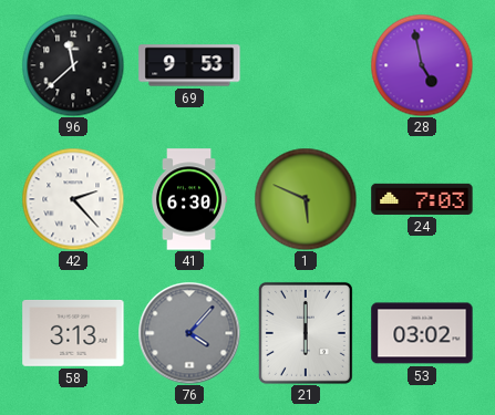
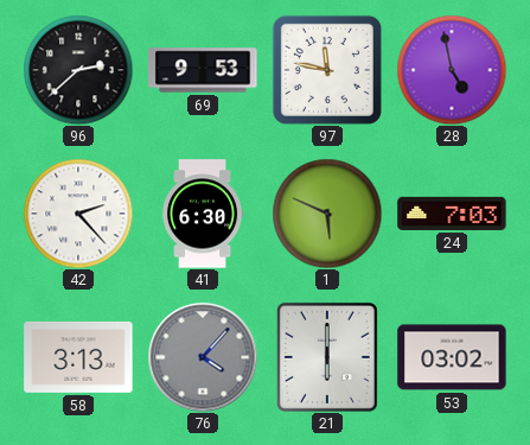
96: 11:38 -> 2:38
97: none -> 11:47
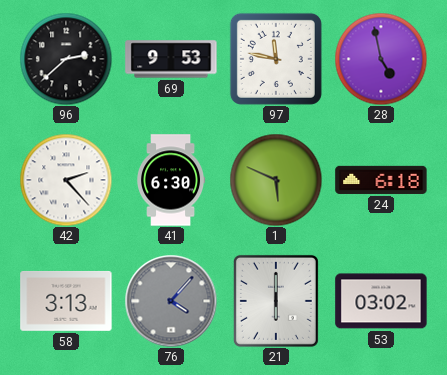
24: 7:03 -> 6:18
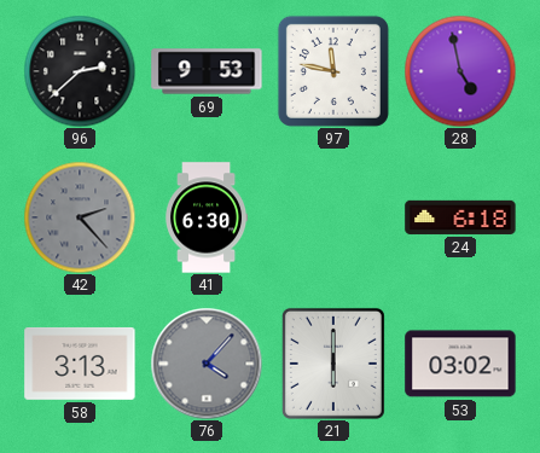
42 dial: white -> grey
1: 5:49 -> none
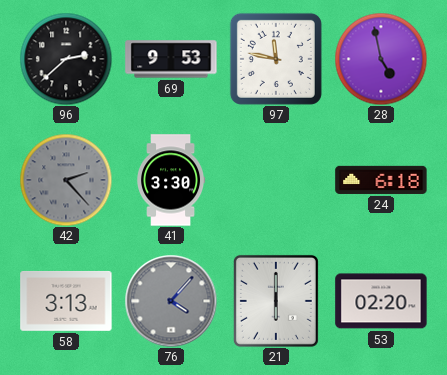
41: 6:30 -> 3:30
53: 03:02 -> 02:20
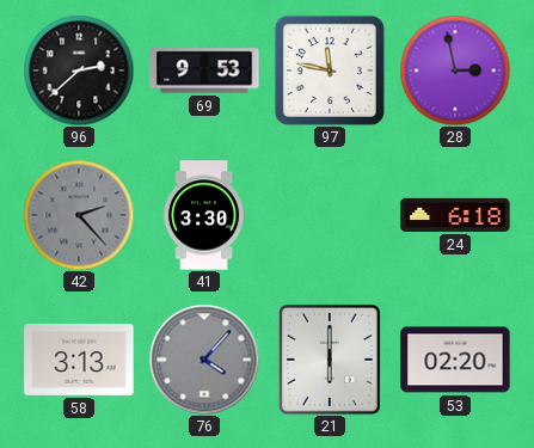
28: 4:58 -> 2:58
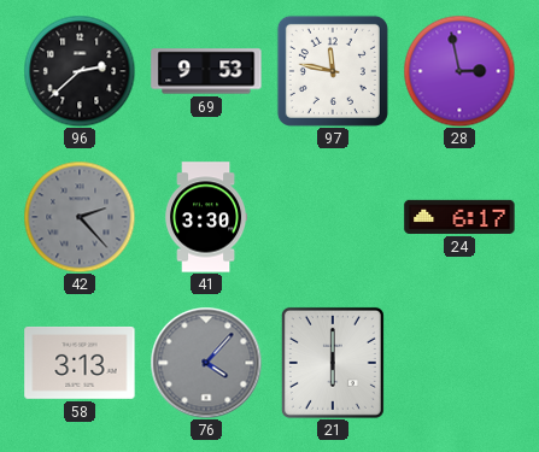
24: 6:18 -> 6:17
53: 02:20 -> none
